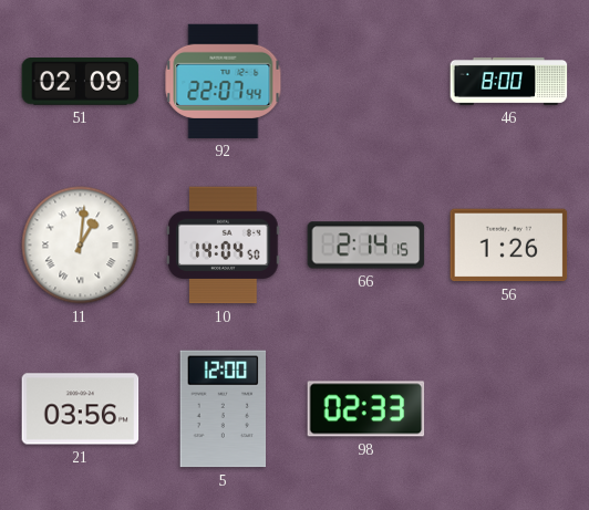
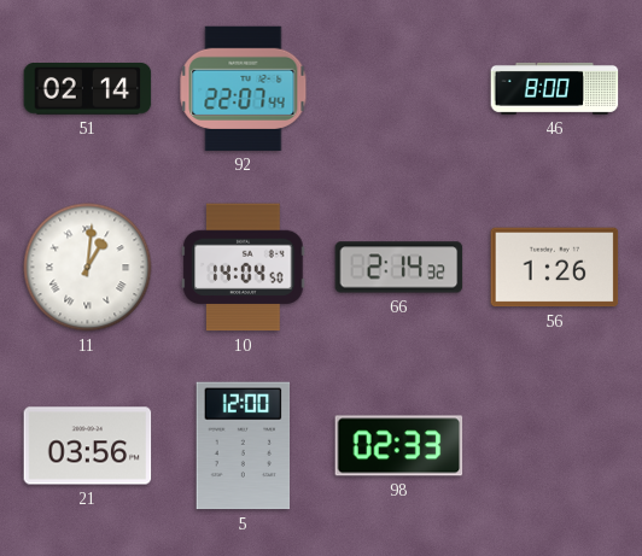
51: 02:09 -> 02:14
66: 2:14:15 -> 2:14:32
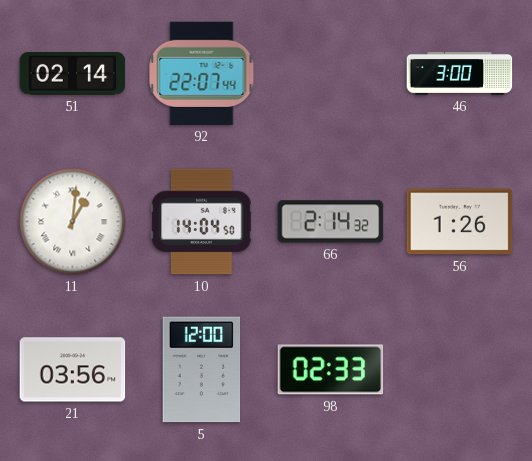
46: 8:00 -> 3:00
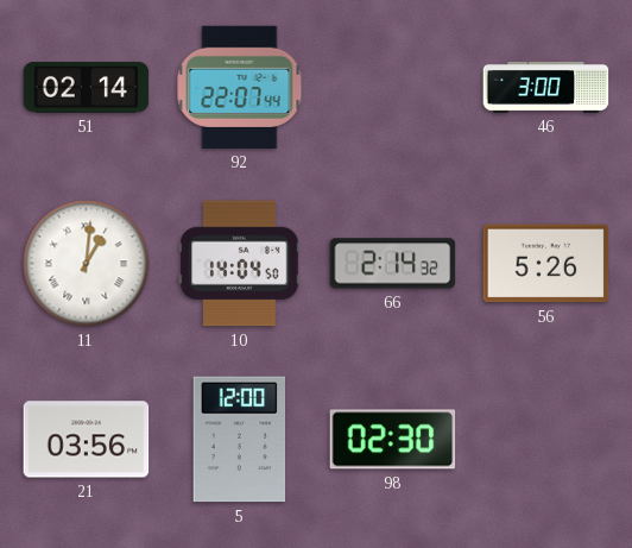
56: 1:26 -> 5:26
98: 02:33 -> 02:30
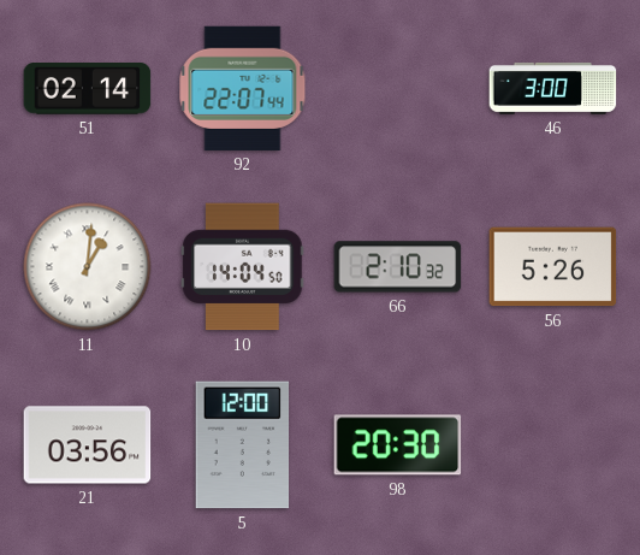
66: 2:14 -> 2:10
98: 02:30 -> 20:30
